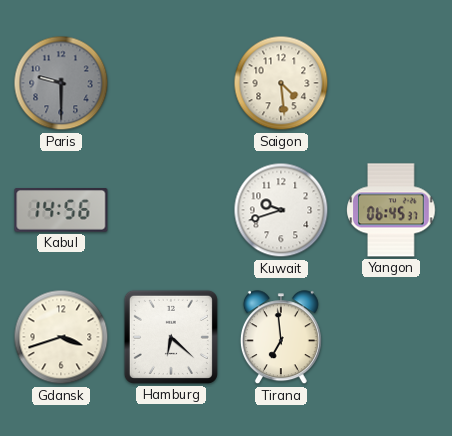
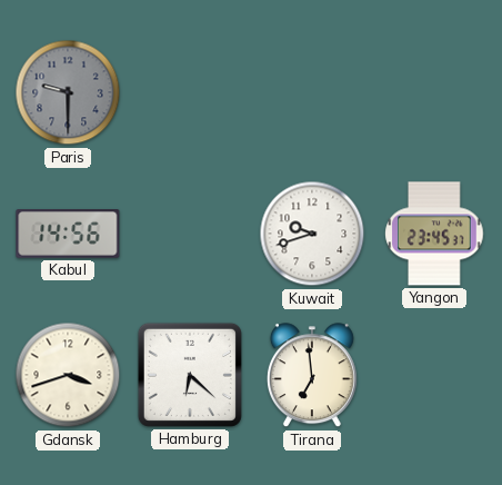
Saigon: 4:29 -> none
Yangon: 06:45 -> 23:45
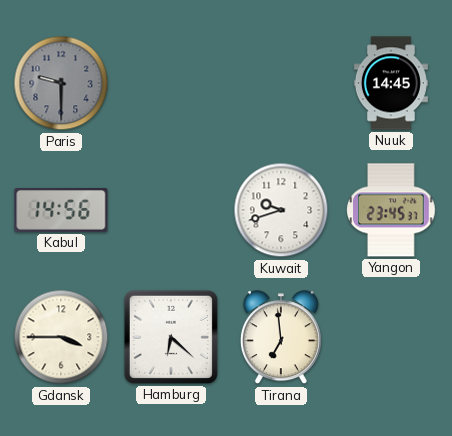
Nuuk: none -> 14:45
Gdansk: 3:42 -> 3:45
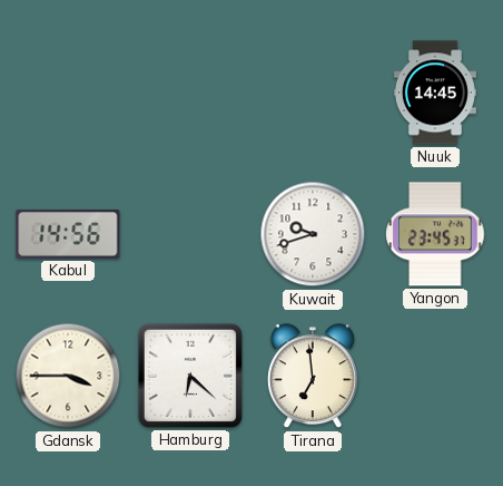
Paris: 9:30 -> none
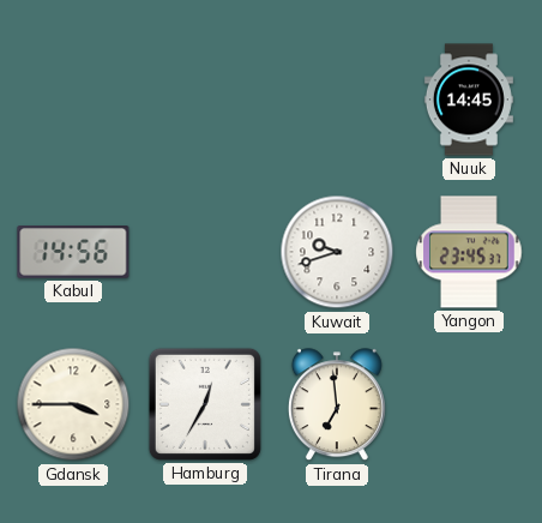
Hamburg: 6:22 -> 12:35
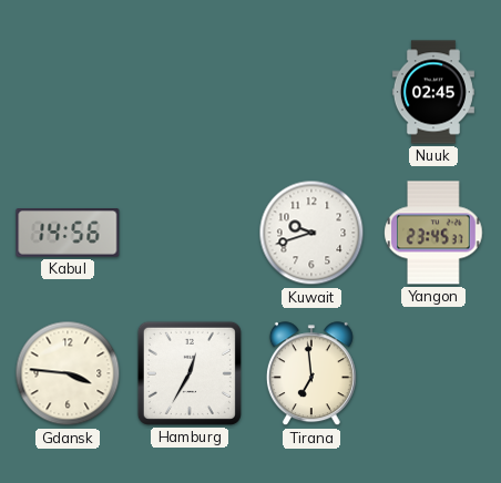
Nuuk: 14:45 -> 02:45
Gdansk: 3:45 -> 3:46
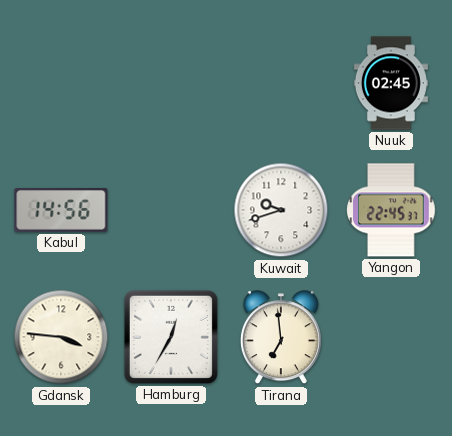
Yangon: 23:45 -> 22:45
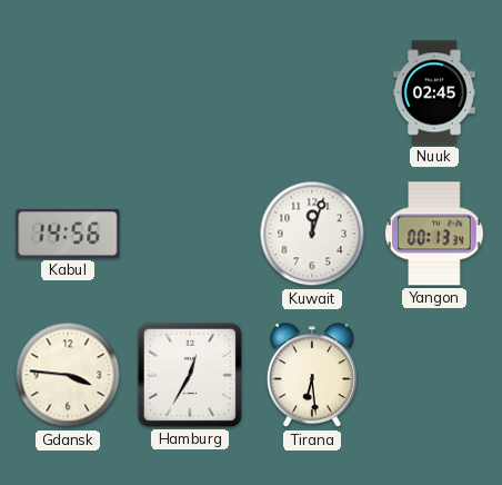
Kuwait: 9:42 -> 12:03
Yangon: 22:45 -> 00:13
Tirana: 6:59 -> 6:29
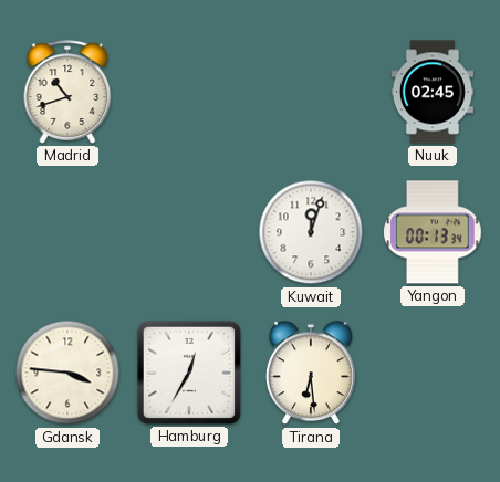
Madrid: none -> 10:42
Kabul: 14:56 -> none
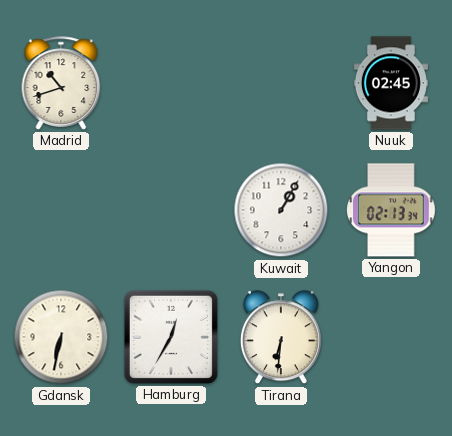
Kuwait: 12:03 -> 1:05
Yangon: 00:13 -> 02:13
Gdansk: 3:46 -> 6:32
Tirana: 6:29 -> 6:31
